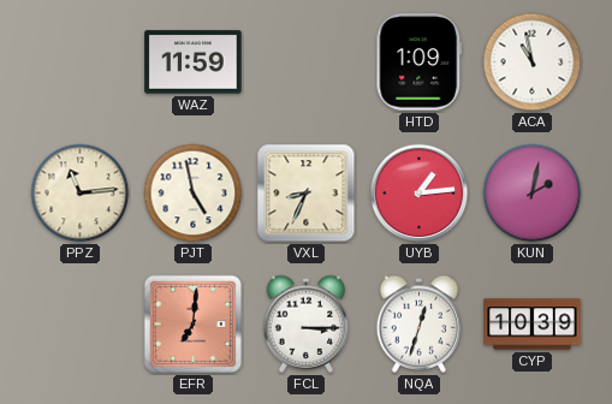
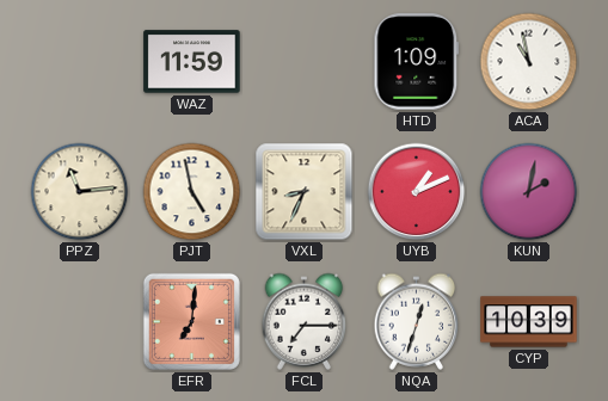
UYB: 1:14 -> 1:11
FCL: 3:15 -> 7:15
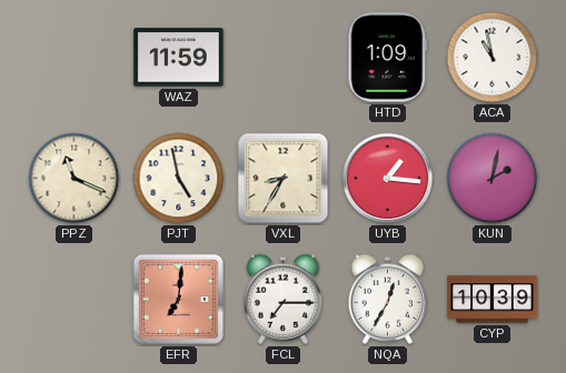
PPZ: 11:14 -> 11:19
VXL: 8:34 -> 8:35
UYB: 1:11 -> 1:16
NQA: 12:33 -> 12:35
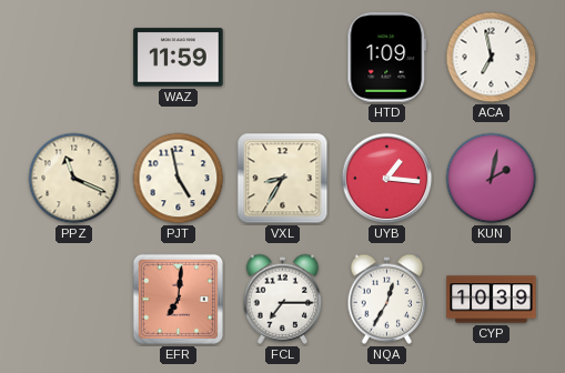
ACA: 10:58 -> 6:58
